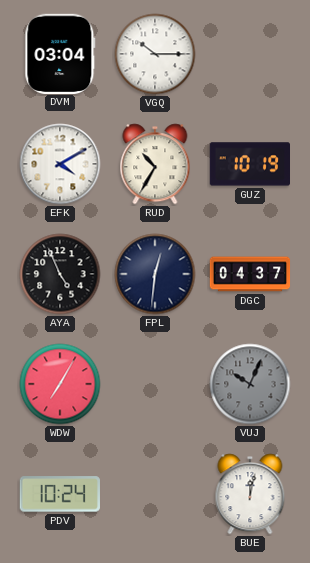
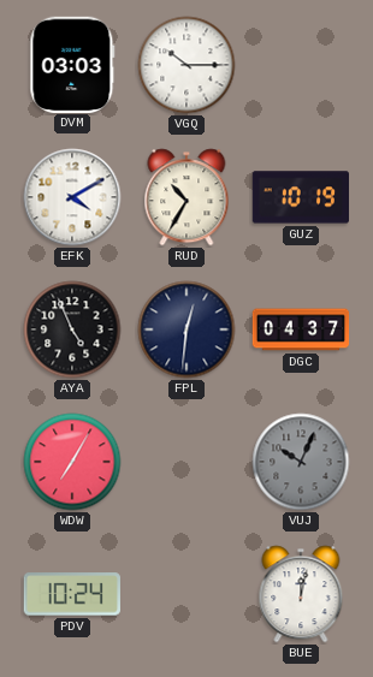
DVM: 03:04 -> 03:03
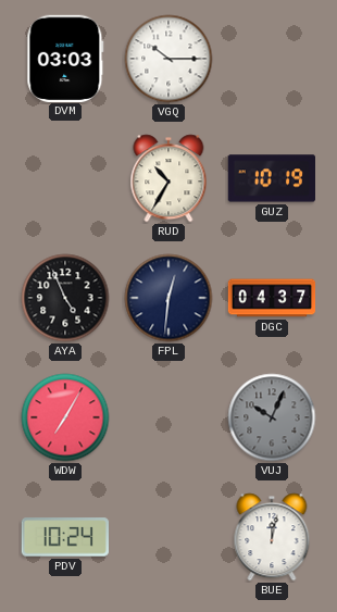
EFK: 4:10 -> none
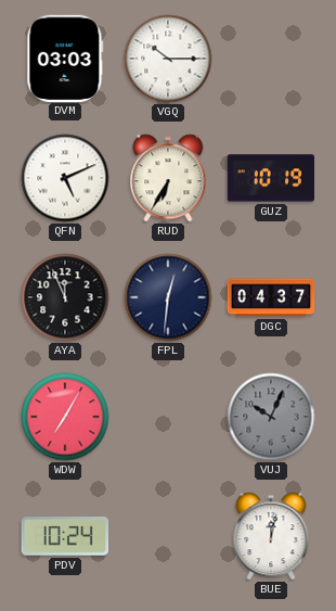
QFN: none -> 5:11
RUD: 10:35 -> 6:35
AYA: 4:56 -> 11:56
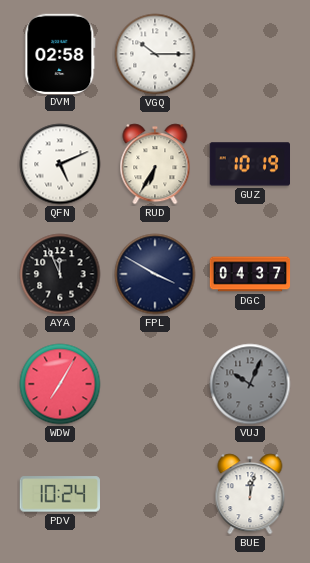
DVM: 03:03 -> 02:58
FPL: 12:31 -> 3:50
